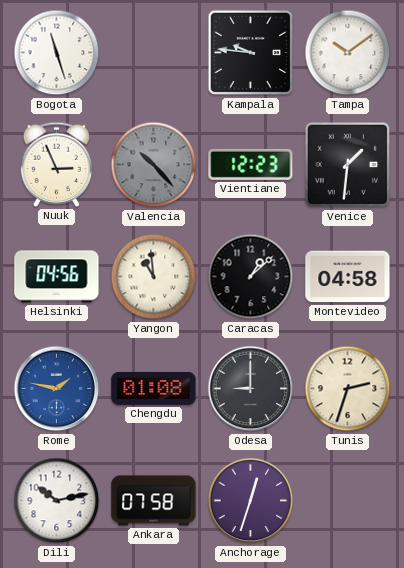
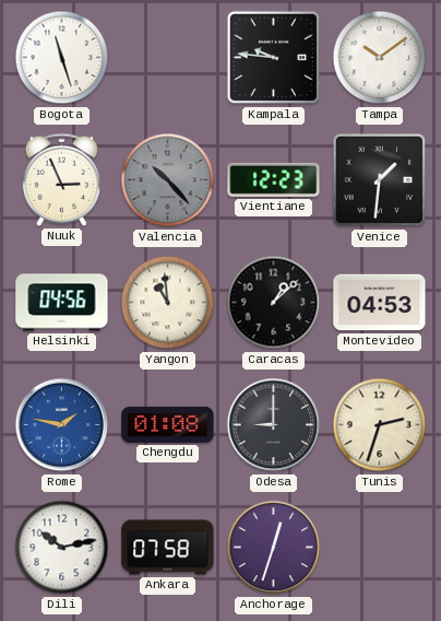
Montevideo: 04:58 -> 04:53
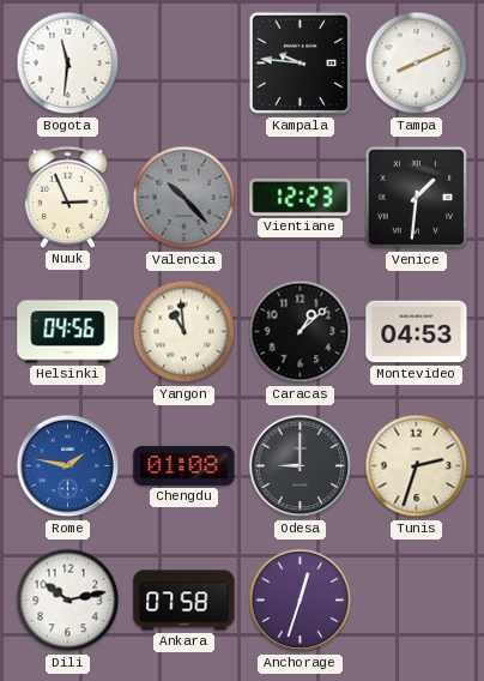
Bogota: 11:27 -> 11:31
Tampa: 10:09 -> 8:11
